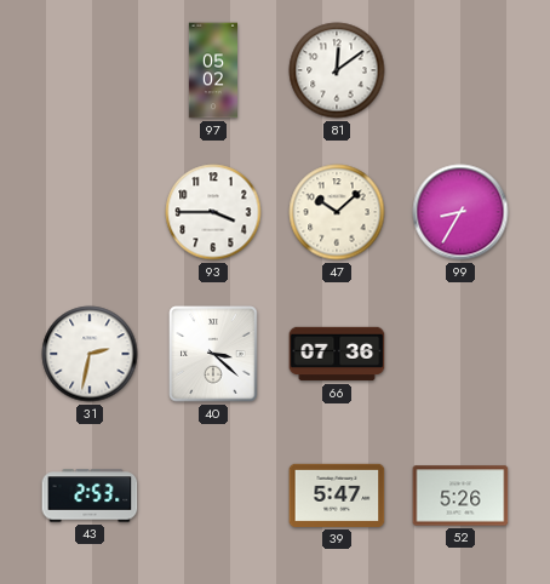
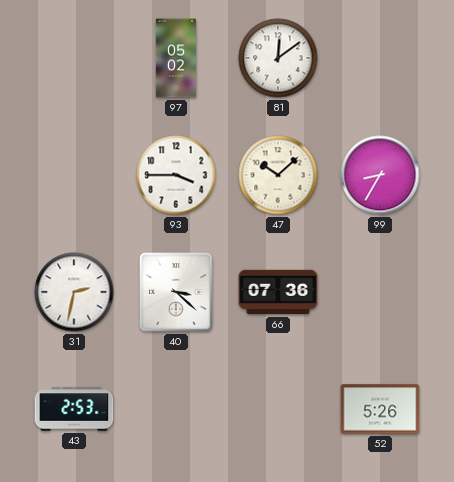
39: 5:47 -> none
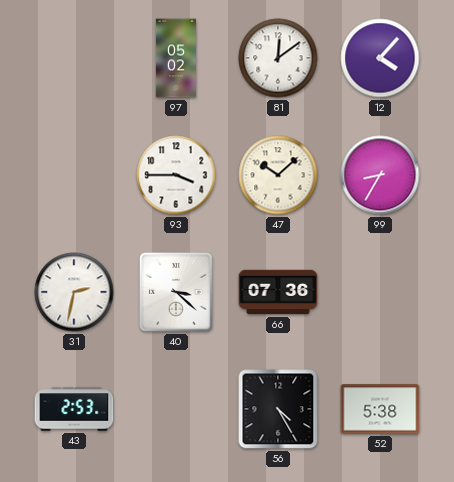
12: none -> 4:07
56: none -> 4:25
52: 5:26 -> 5:38
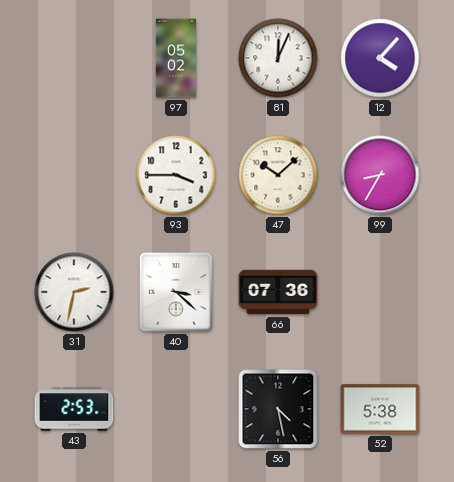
81: 12:09 -> 12:04
56: 4:25 -> 4:28
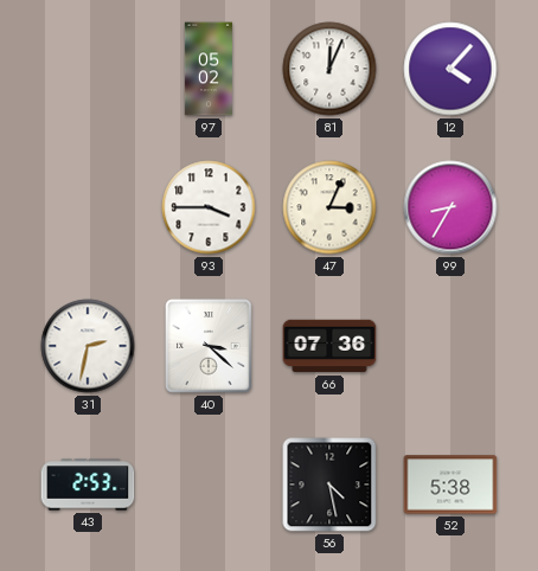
47: 10:08 -> 3:04
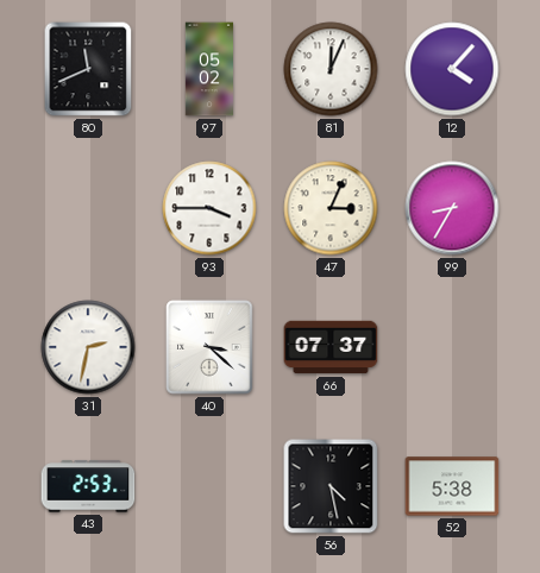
80: none -> 11:41
66: 07:36 -> 07:37
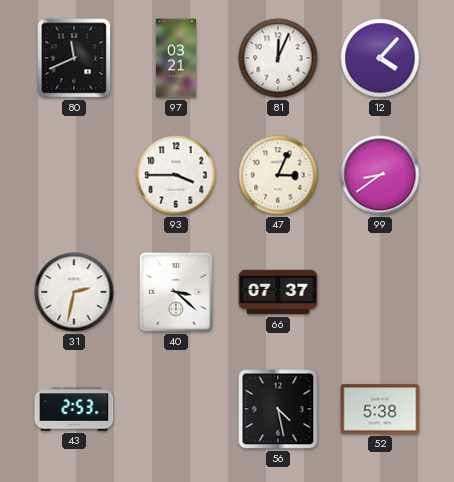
97: 05:02 -> 03:21
99: 8:35 -> 8:39
